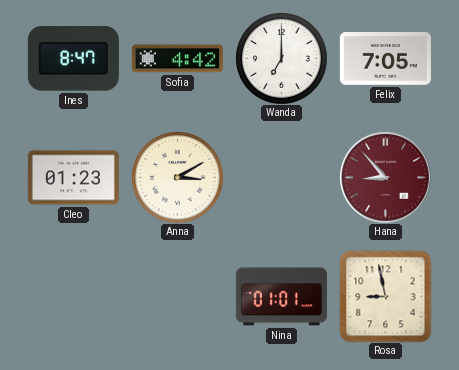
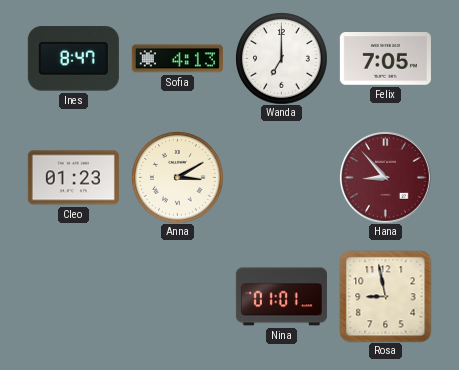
Sofia: 4:42 -> 4:13
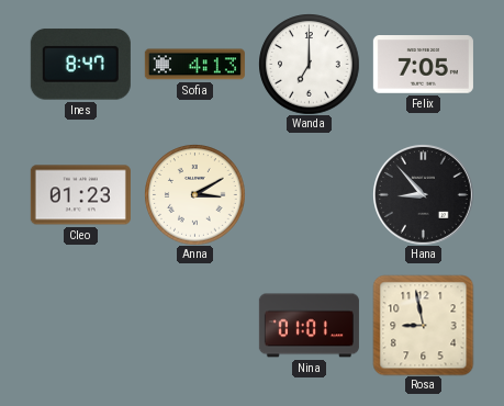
Hana dial: burgundy -> black
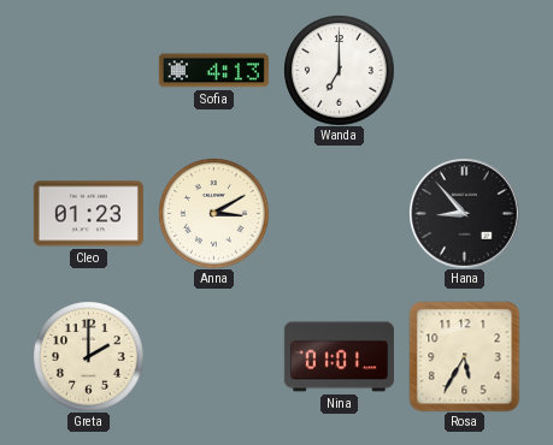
Ines: 8:47 -> none
Felix: 7:05 -> none
Greta: none -> 2:00
Rosa: 8:58 -> 5:35
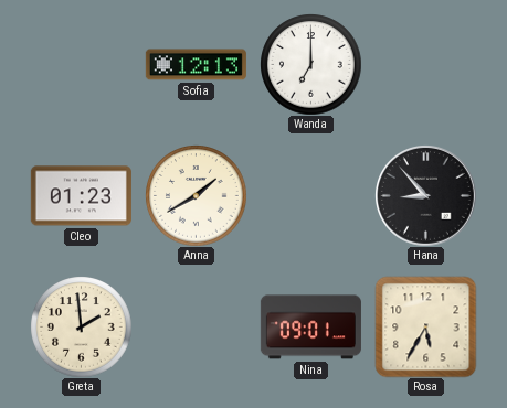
Sofia: 4:13 -> 12:13
Anna: 3:10 -> 1:40
Greta: 2:00 -> 1:59
Nina: 01:01 -> 09:01
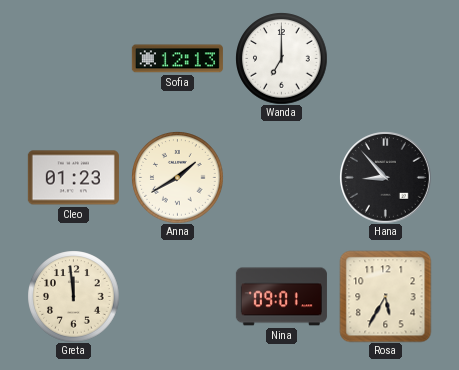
Greta: 1:59 -> 11:59
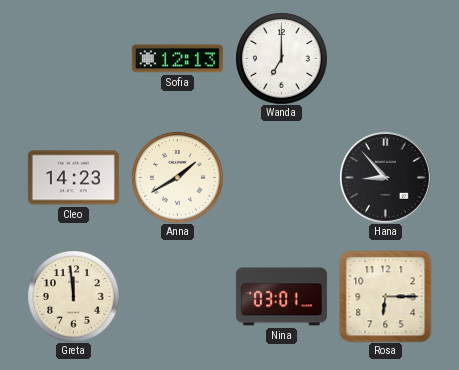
Cleo: 01:23 -> 14:23
Nina: 09:01 -> 03:01
Rosa: 5:35 -> 6:15
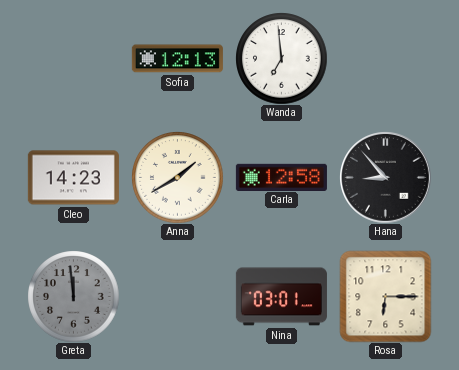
Wanda: 7:00 -> 6:59
Carla: none -> 12:58
Greta dial: cream -> grey
